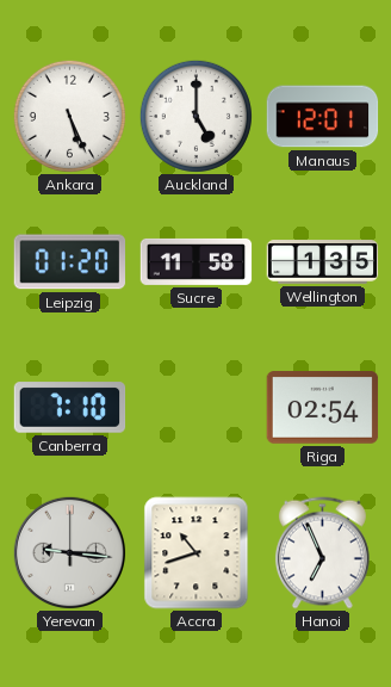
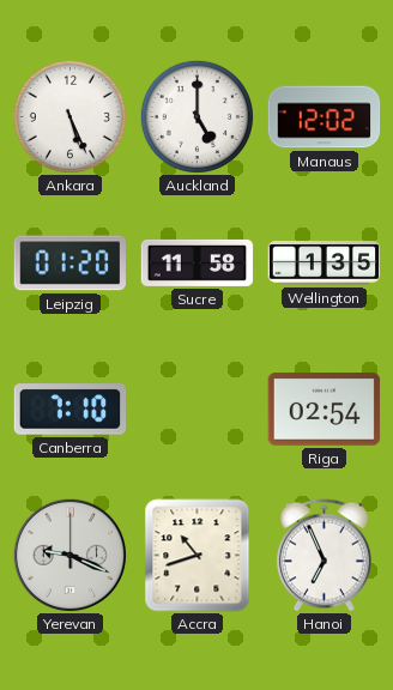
Manaus: 12:01 -> 12:02
Yerevan: 9:16 -> 9:19
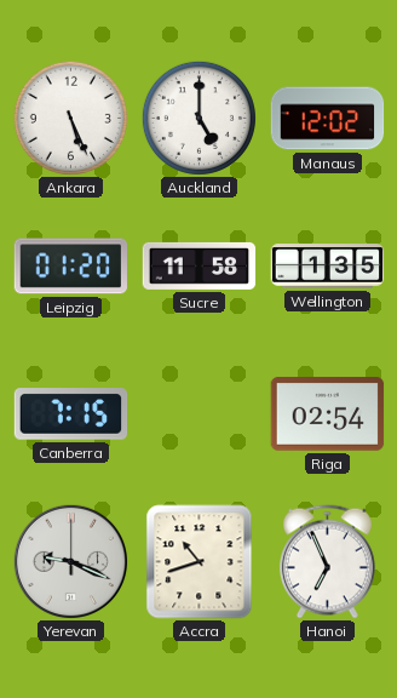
Canberra: 7:10 -> 7:15
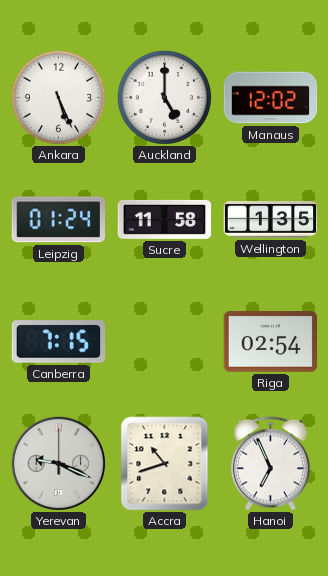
Leipzig: 01:20 -> 01:24
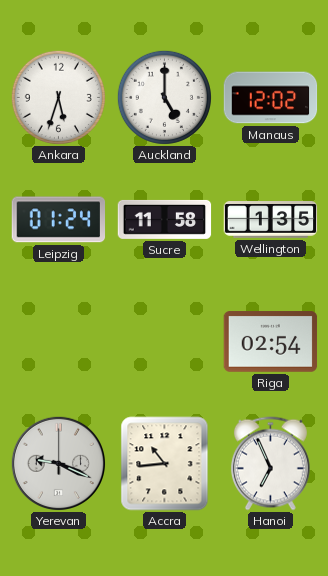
Ankara: 5:26 -> 5:33
Canberra: 7:15 -> none
Accra: 10:42 -> 10:44
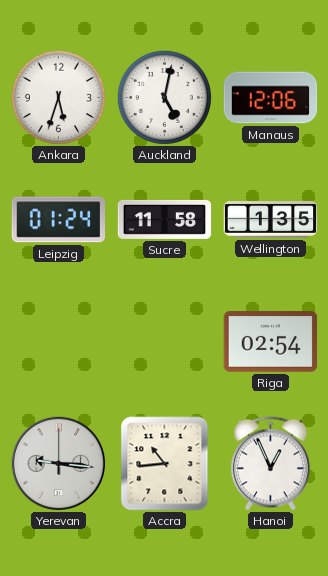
Auckland: 5:00 -> 5:02
Manaus: 12:02 -> 12:06
Yerevan: 9:19 -> 9:16
Hanoi: 6:56 -> 12:56
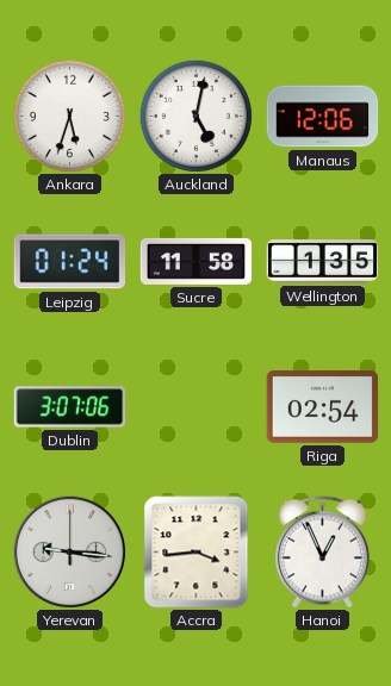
Dublin: none -> 3:07
Accra: 10:44 -> 3:44
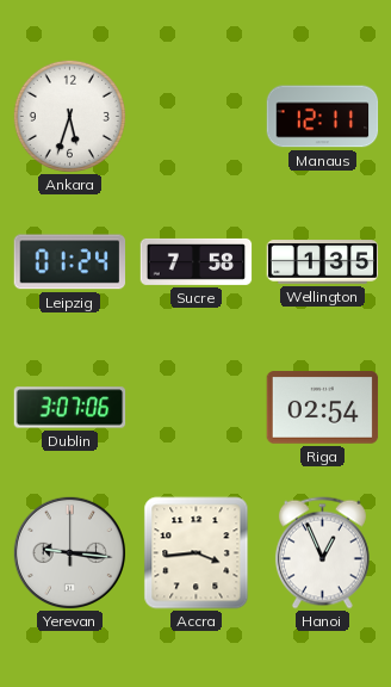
Auckland: 5:02 -> none
Manaus: 12:06 -> 12:11
Sucre: 11:58 -> 7:58
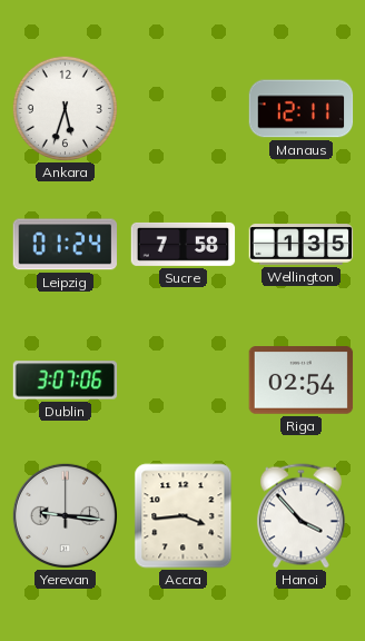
Hanoi: 12:56 -> 3:53
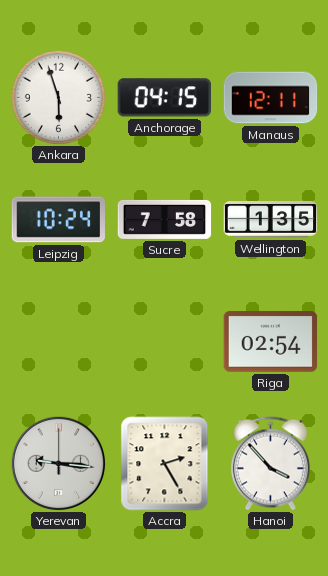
Ankara: 5:33 -> 5:57
Anchorage: none -> 04:15
Leipzig: 01:24 -> 10:24
Dublin: 3:07 -> none
Accra: 3:44 -> 2:25
